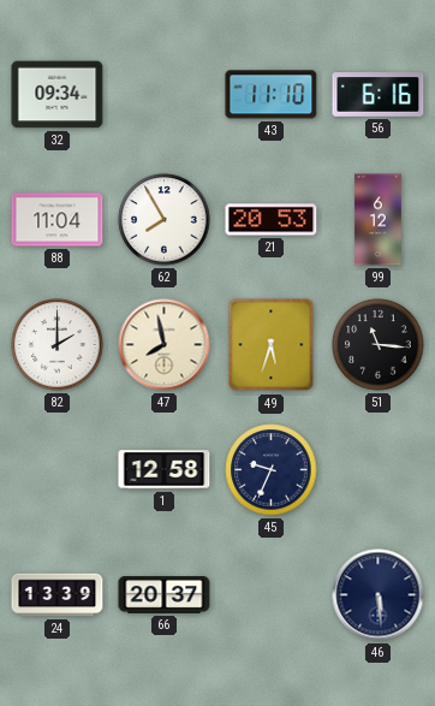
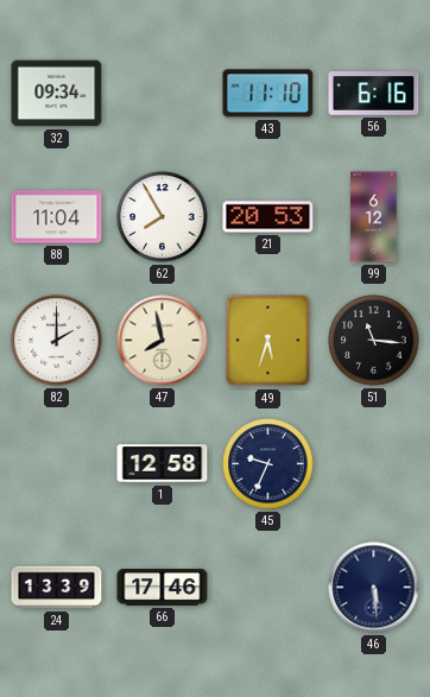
66: 20:37 -> 17:46
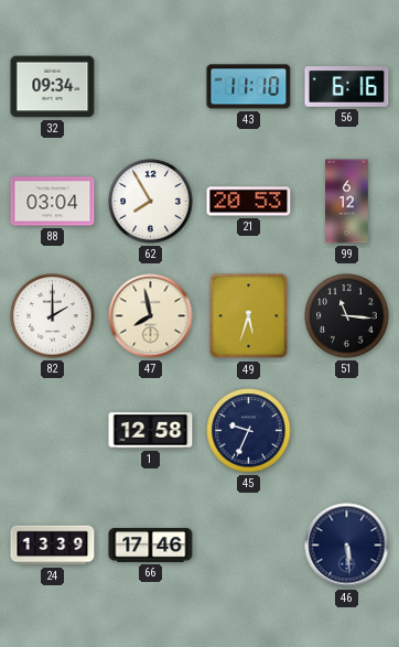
88: 11:04 -> 03:04
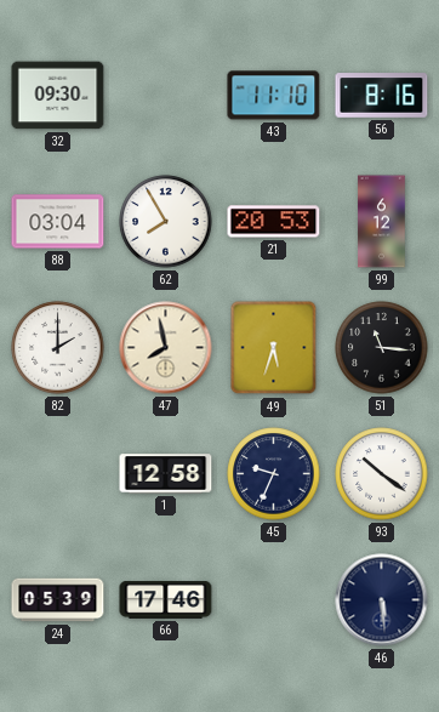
32: 09:34 -> 09:30
56: 6:16 -> 8:16
93: none -> 10:21
24: 13:39 -> 05:39
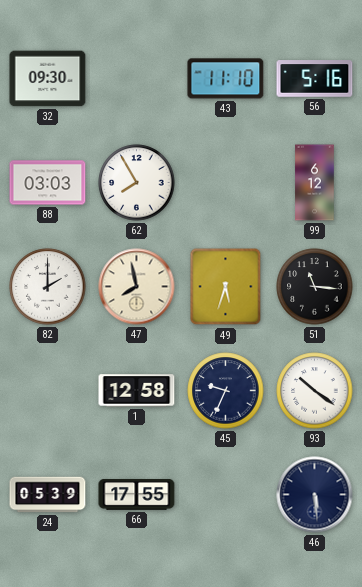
56: 8:16 -> 5:16
88: 03:04 -> 03:03
21: 20:53 -> none
66: 17:46 -> 17:55
